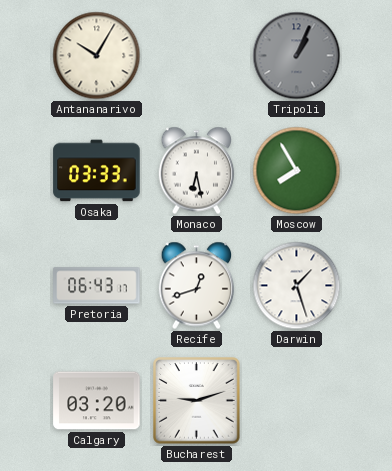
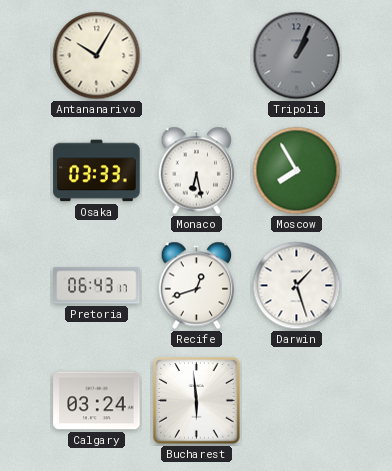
Calgary: 03:20 -> 03:24
Bucharest: 9:12 -> 5:59
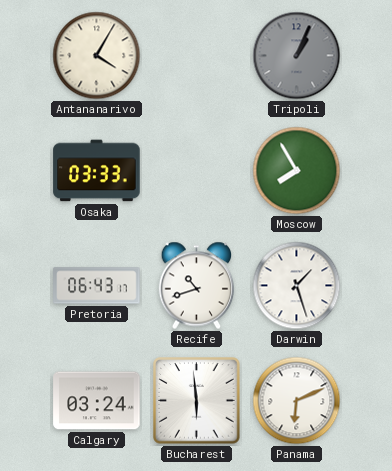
Antananarivo: 10:05 -> 4:05
Monaco: 6:28 -> none
Recife: 12:42 -> 10:42
Panama: none -> 6:11
